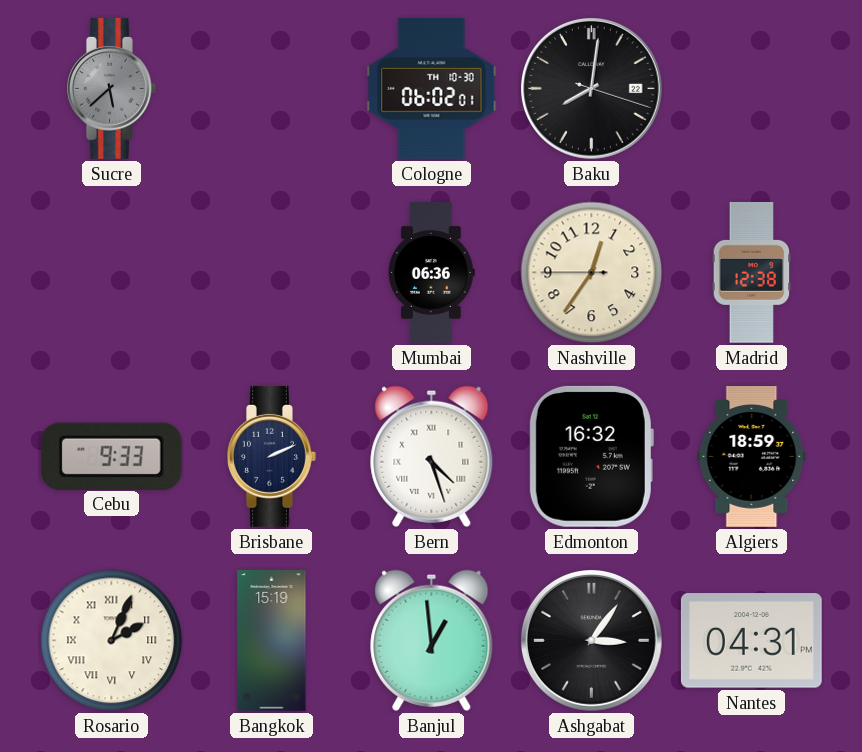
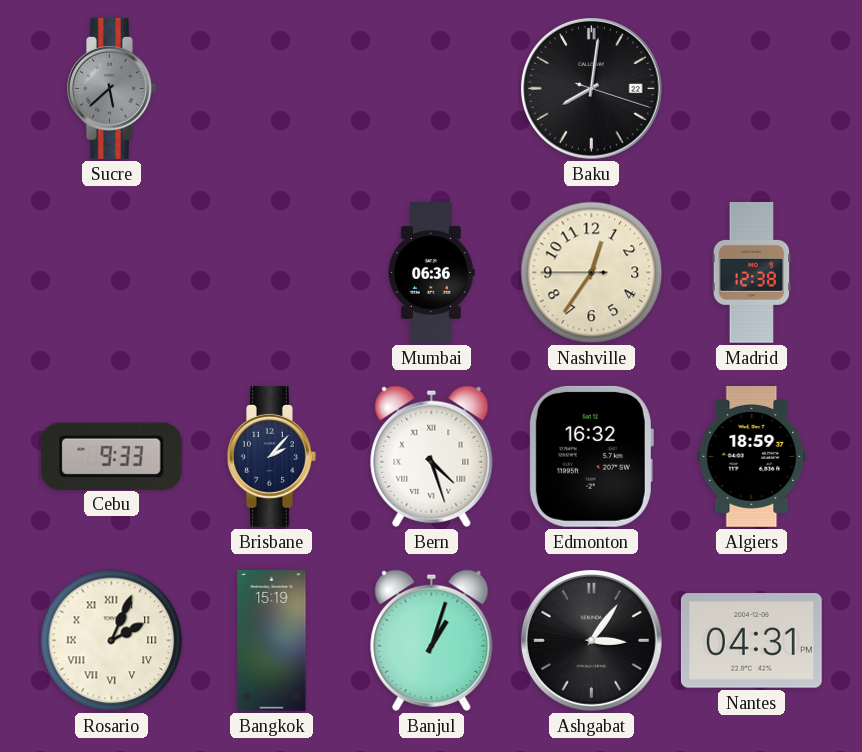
Cologne: 06:02 -> none
Brisbane: 2:11 -> 2:07
Banjul: 12:59 -> 1:03
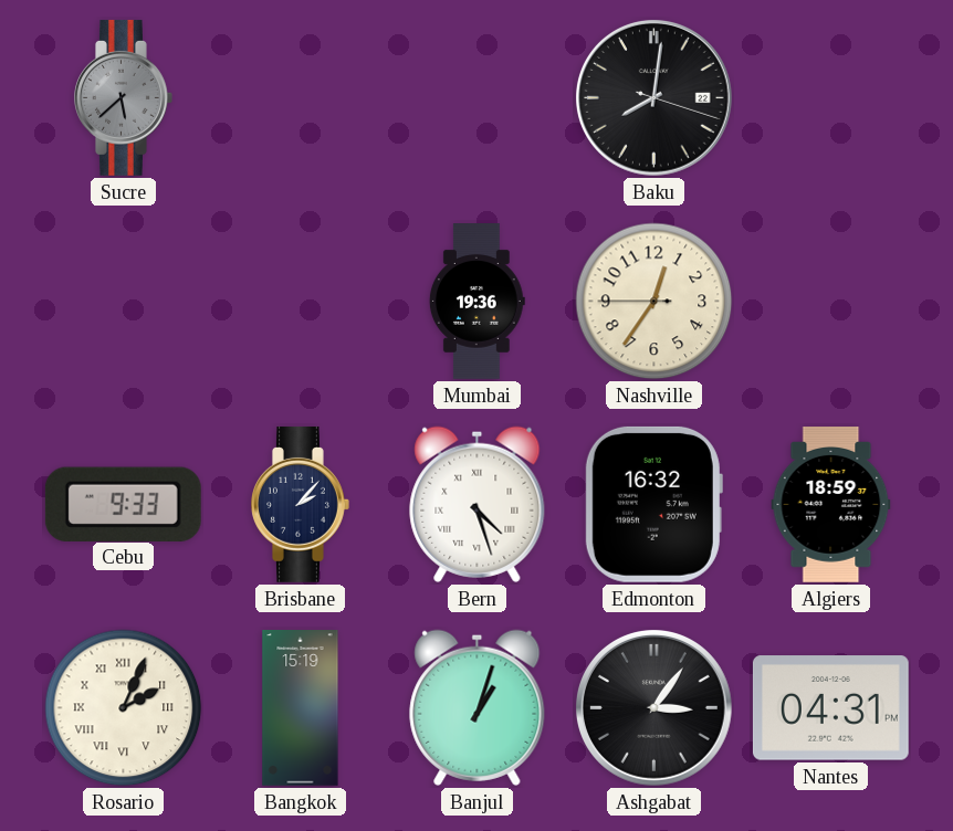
Mumbai: 06:36 -> 19:36
Madrid: 12:38 -> none
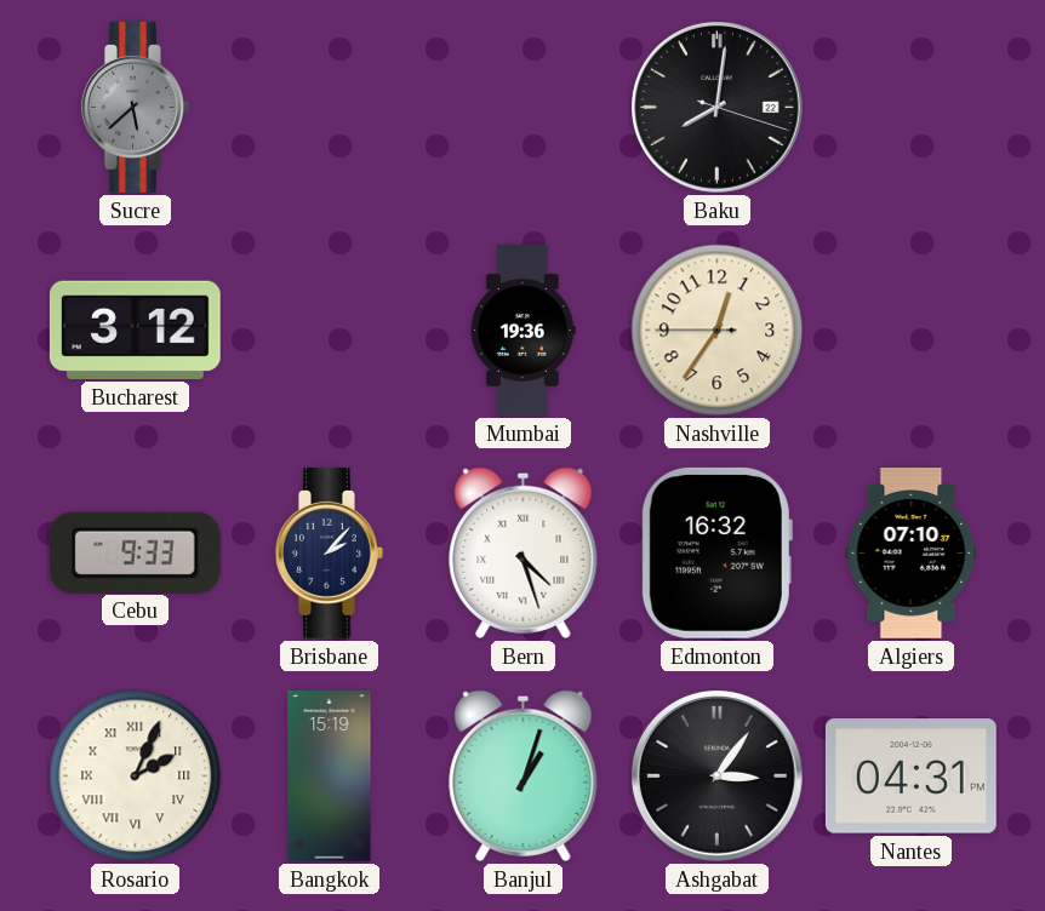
Bucharest: none -> 3:12
Algiers: 18:59 -> 07:10
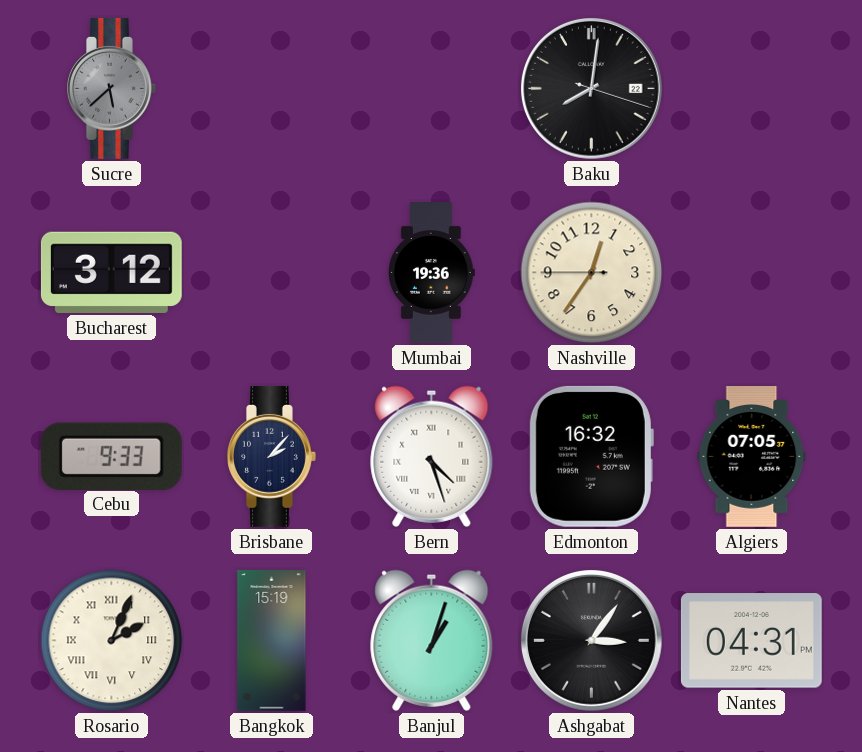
Algiers: 07:10 -> 07:05
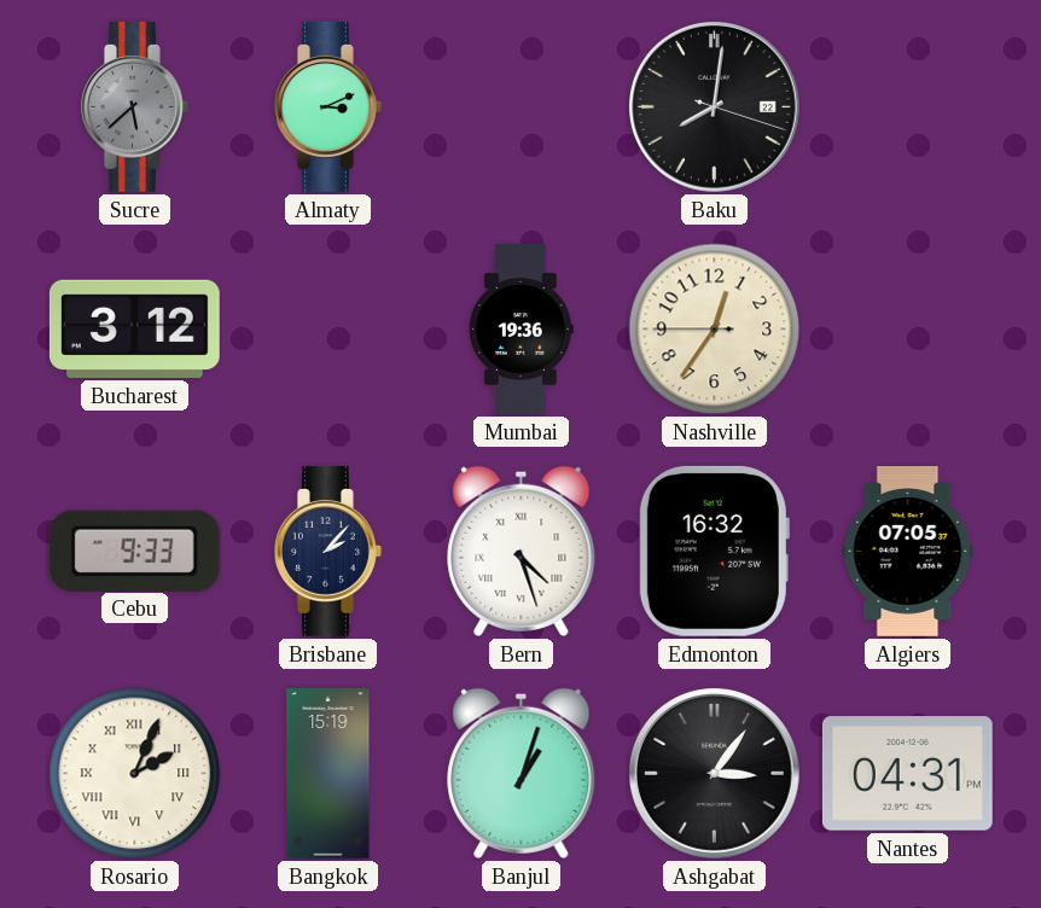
Almaty: none -> 3:11
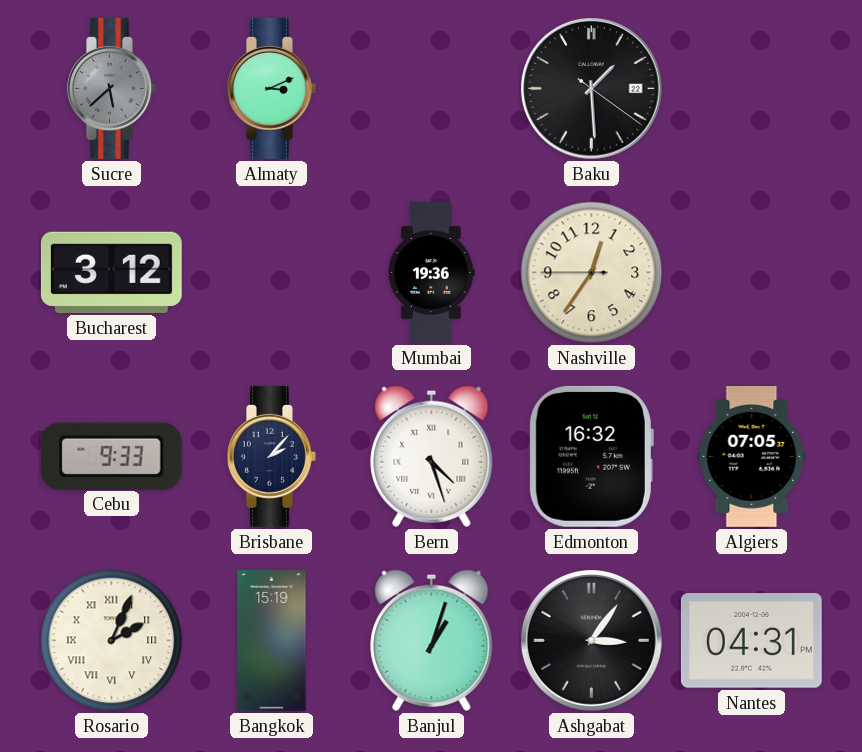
Baku: 8:01 -> 1:29
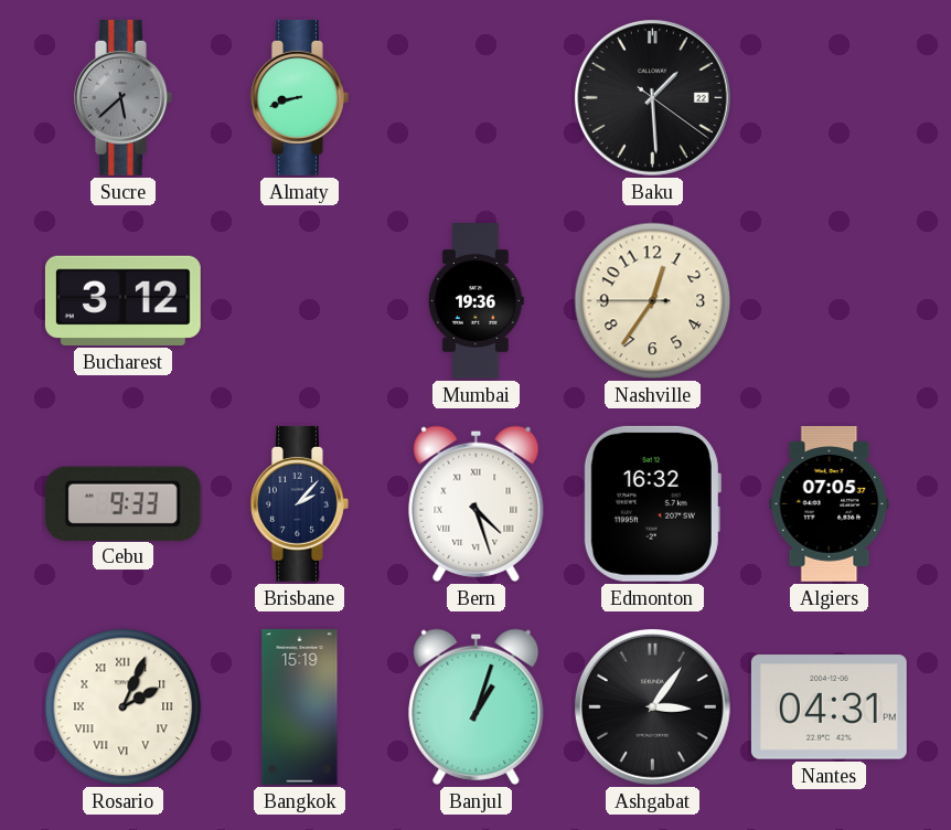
Almaty: 3:11 -> 8:42
